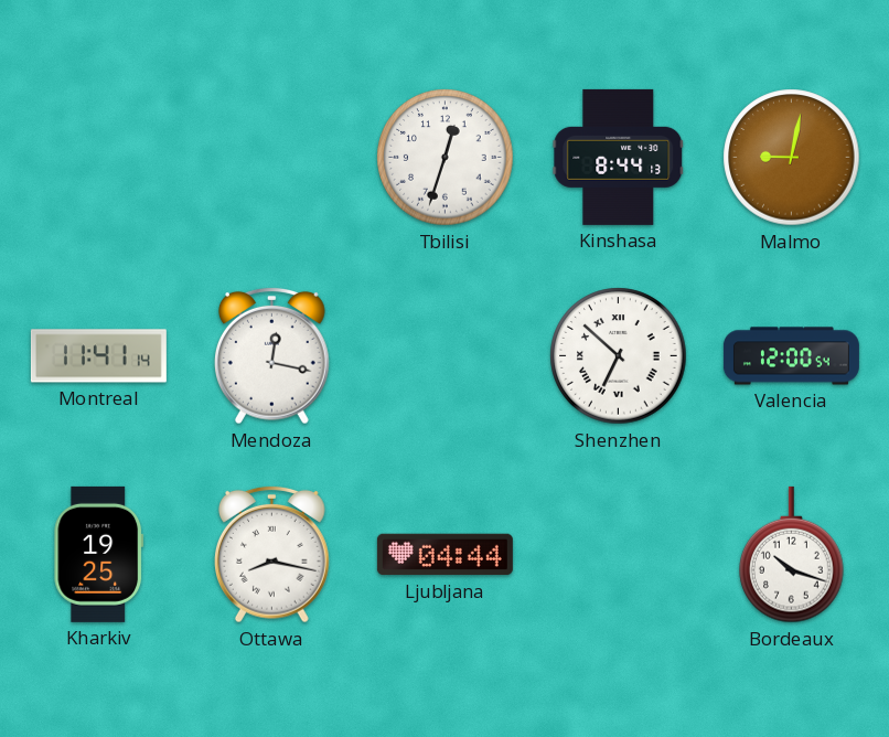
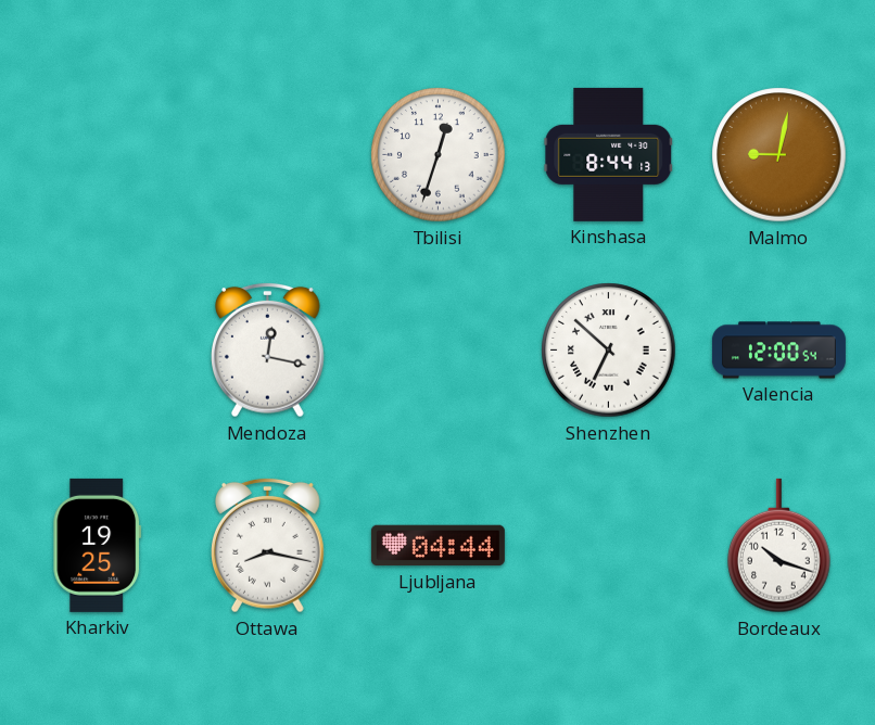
Montreal: 11:41 -> none
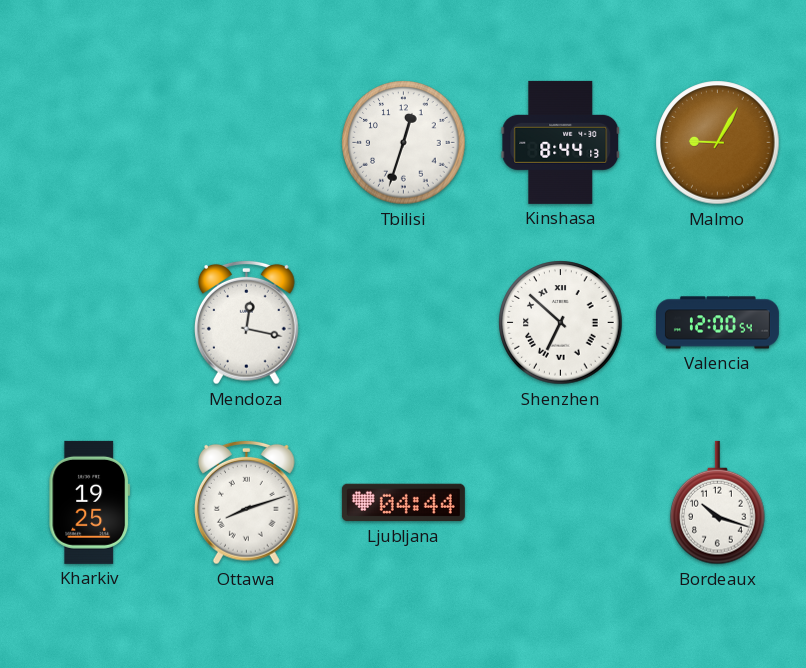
Malmo: 9:02 -> 9:05
Ottawa: 8:17 -> 8:12
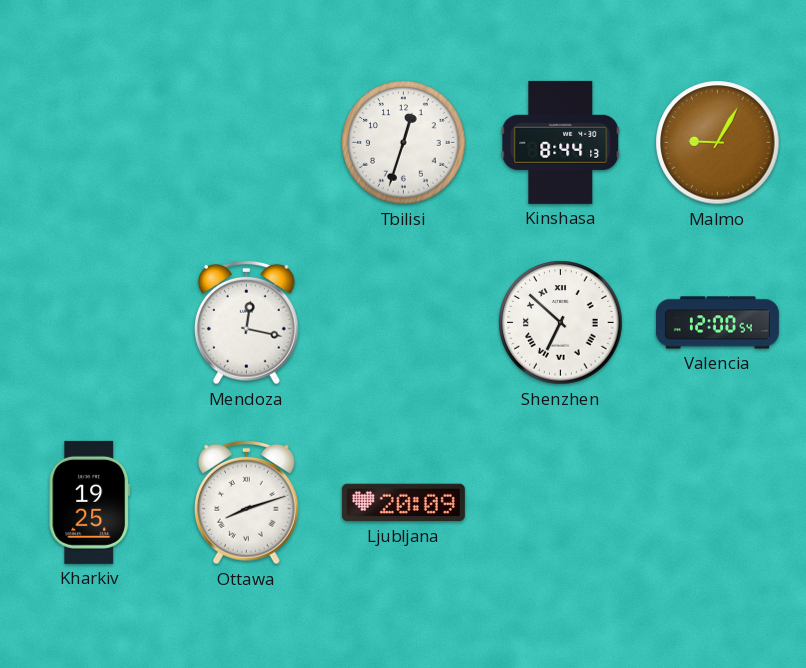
Ljubljana: 04:44 -> 20:09
Bordeaux: 10:18 -> none
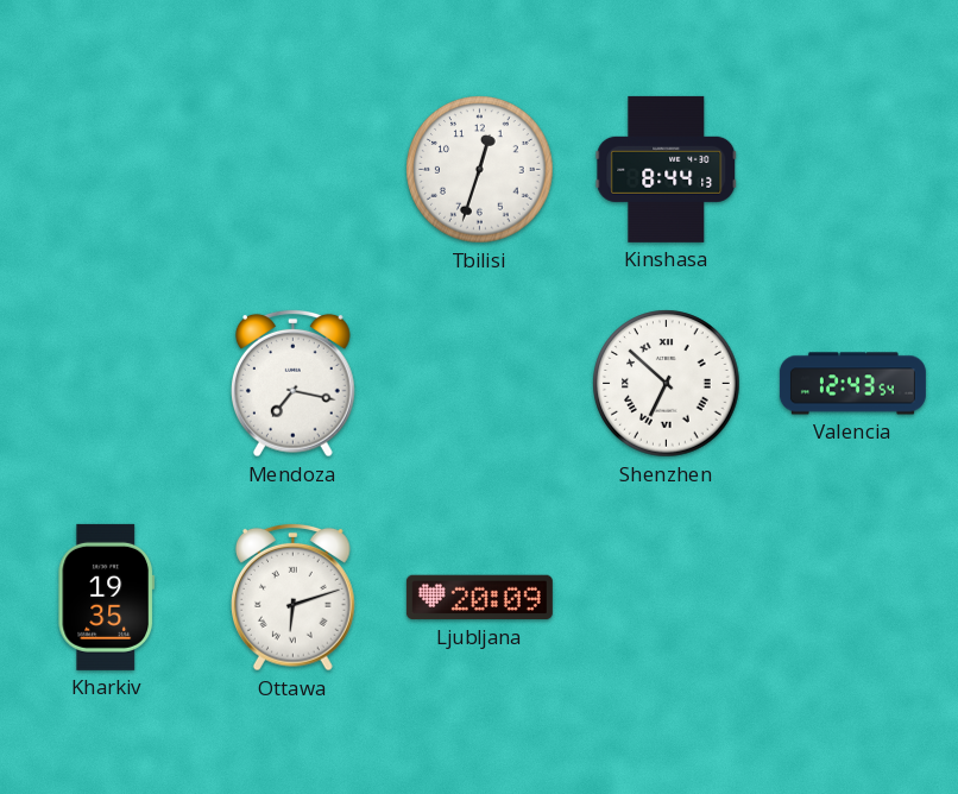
Malmo: 9:05 -> none
Mendoza: 12:17 -> 7:17
Valencia: 12:00 -> 12:43
Kharkiv: 19:25 -> 19:35
Ottawa: 8:12 -> 6:12
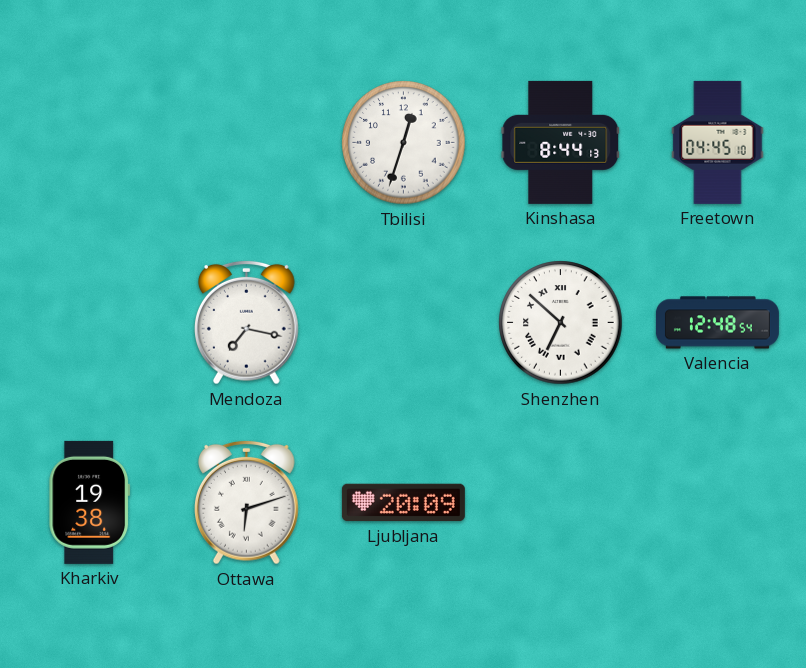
Freetown: none -> 04:45
Valencia: 12:43 -> 12:48
Kharkiv: 19:35 -> 19:38
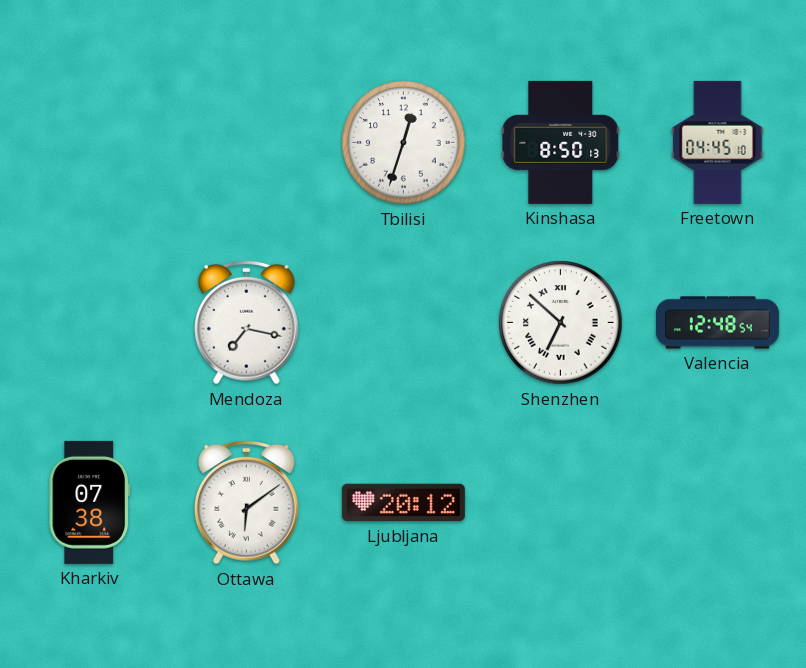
Kinshasa: 8:44 -> 8:50
Kharkiv: 19:38 -> 07:38
Ottawa: 6:12 -> 6:09
Ljubljana: 20:09 -> 20:12
